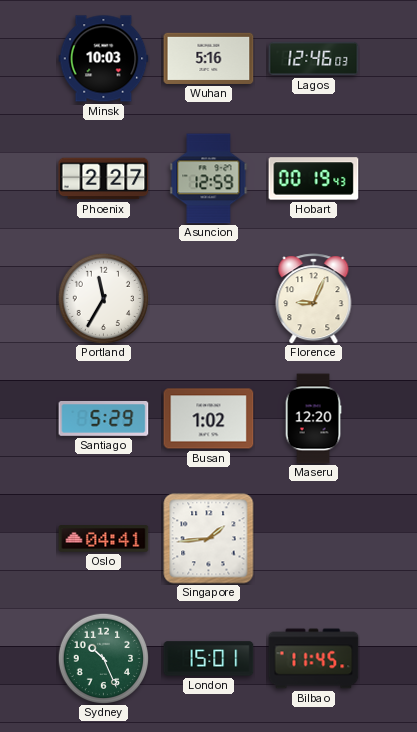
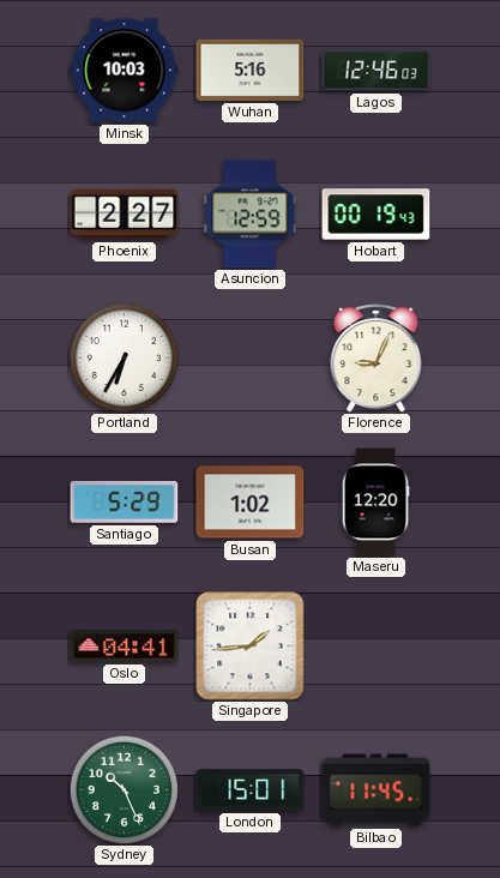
Portland: 11:35 -> 6:35
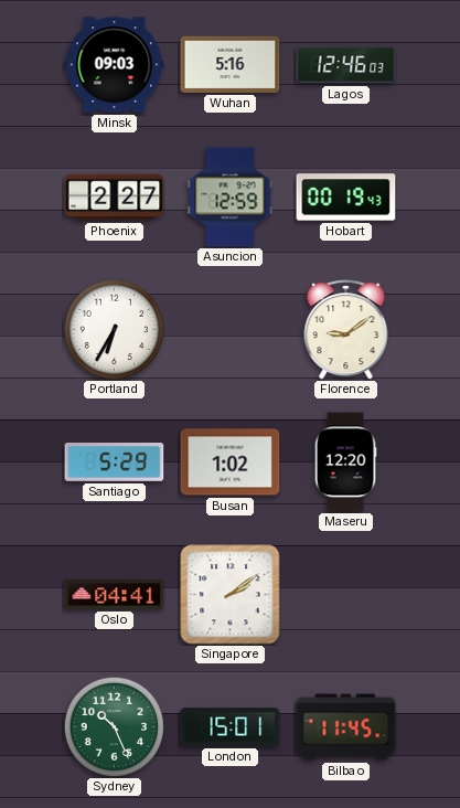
Minsk: 10:03 -> 09:03
Florence: 9:04 -> 9:09
Singapore: 1:44 -> 2:09
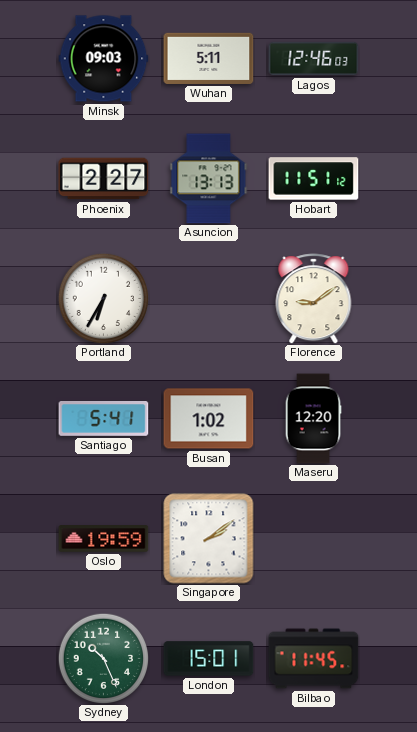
Wuhan: 5:16 -> 5:11
Asuncion: 12:59 -> 13:13
Hobart: 00:19 -> 11:51
Santiago: 5:29 -> 5:41
Oslo: 04:41 -> 19:59
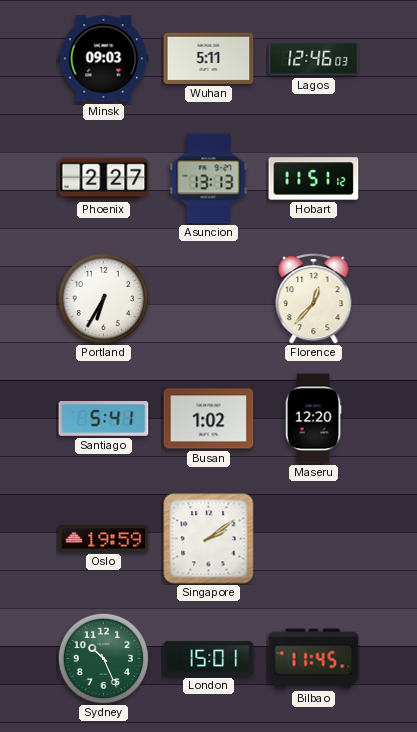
Florence: 9:09 -> 12:37
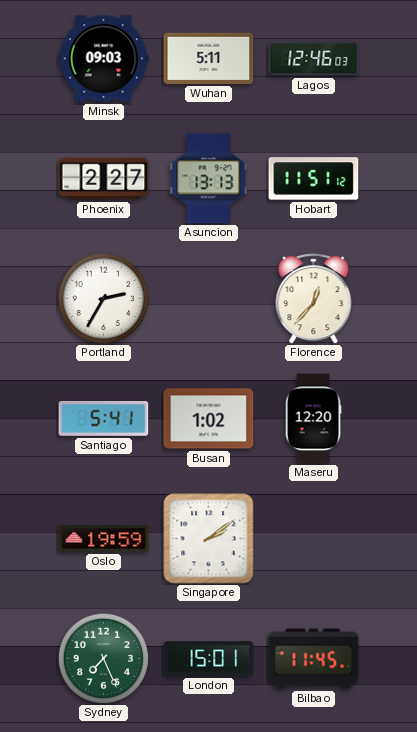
Portland: 6:35 -> 2:35
Sydney: 10:26 -> 7:26
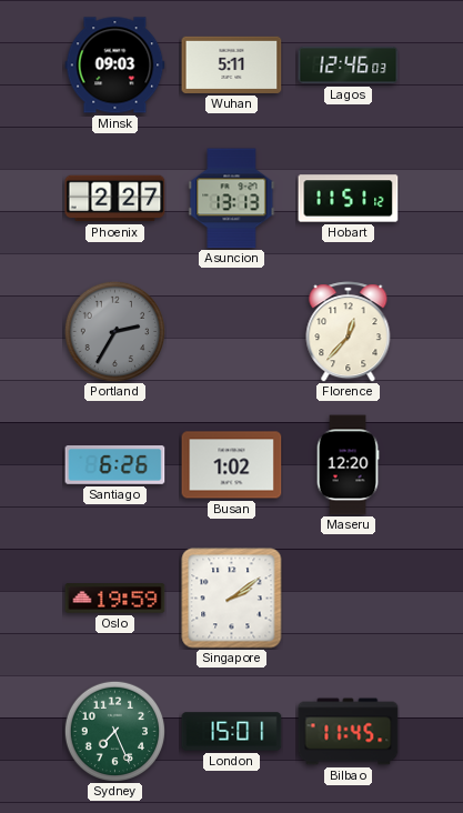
Portland dial: white -> grey
Santiago: 5:41 -> 6:26
